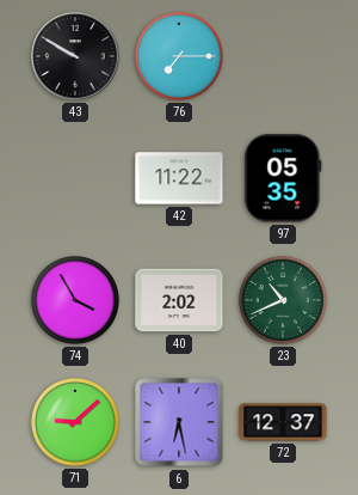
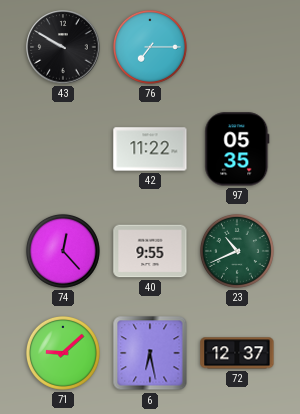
74: 3:55 -> 12:23
40: 2:02 -> 9:55
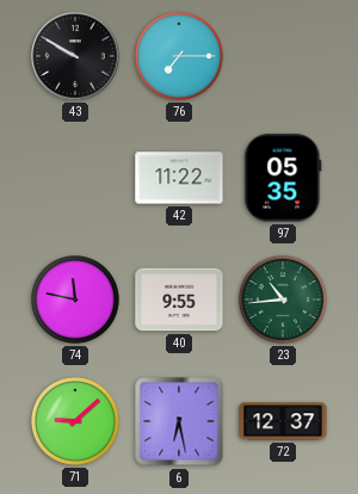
74: 12:23 -> 11:47
23: 10:41 -> 10:44
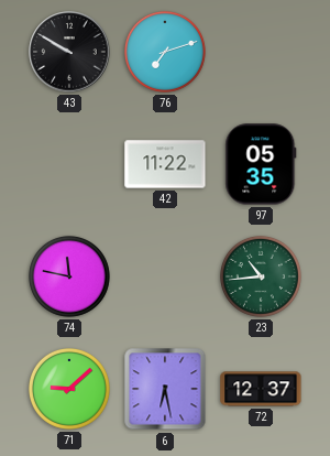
76: 7:15 -> 7:12
40: 9:55 -> none
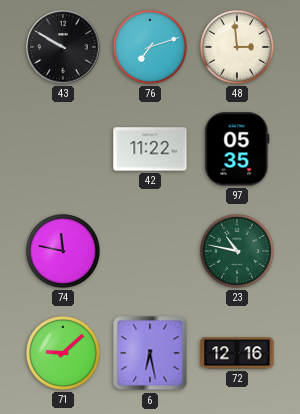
48: none -> 2:59
23: 10:44 -> 10:47
72: 12:37 -> 12:16
